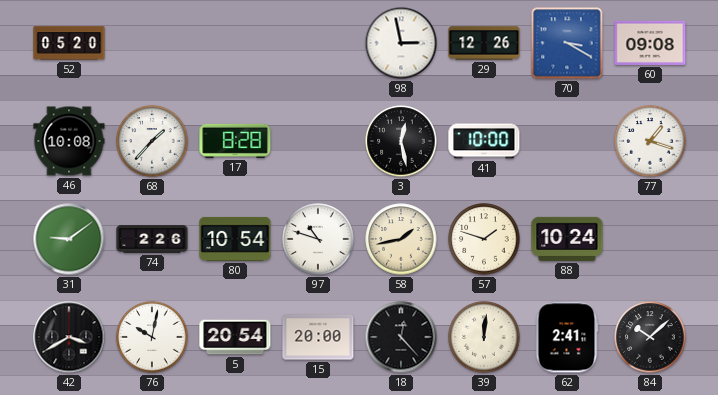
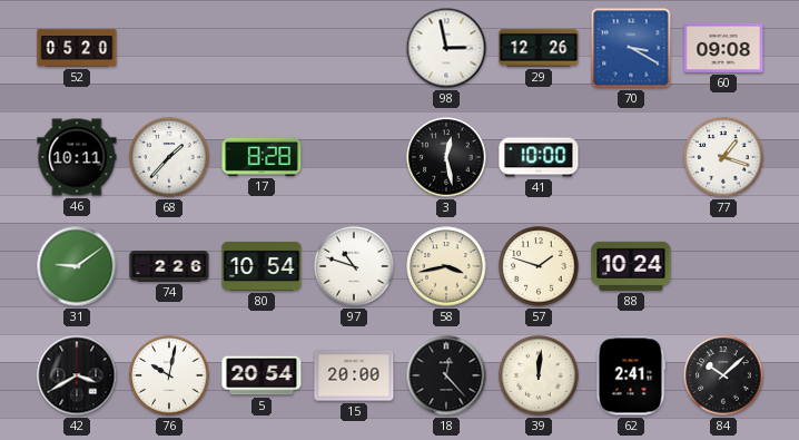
46: 10:08 -> 10:11
58: 1:43 -> 3:43
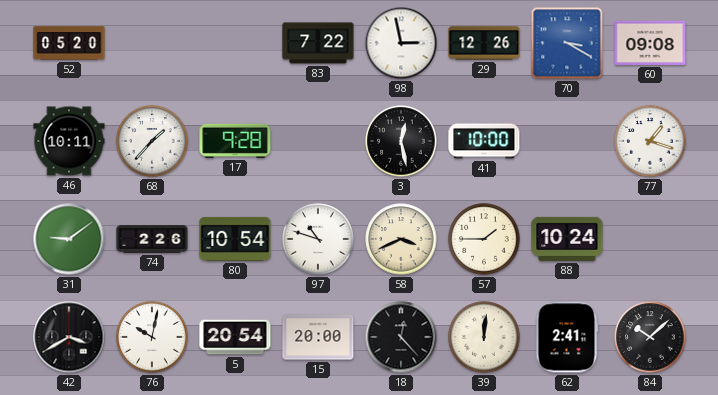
83: none -> 7:22
17: 8:28 -> 9:28
58: 3:43 -> 3:41
57: 1:48 -> 1:45
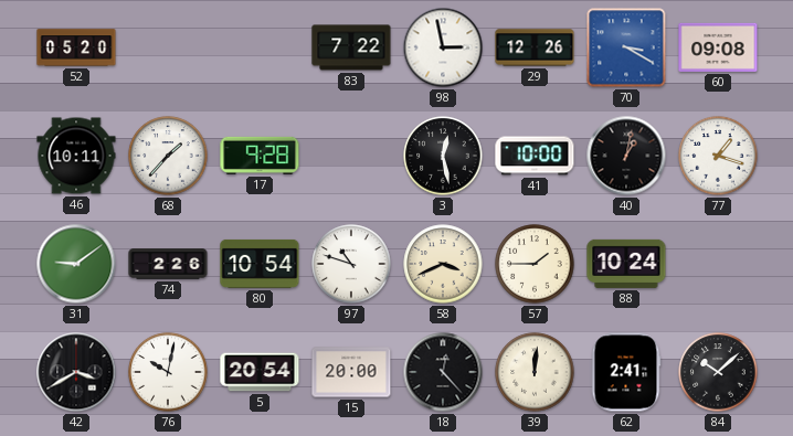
40: none -> 1:02
